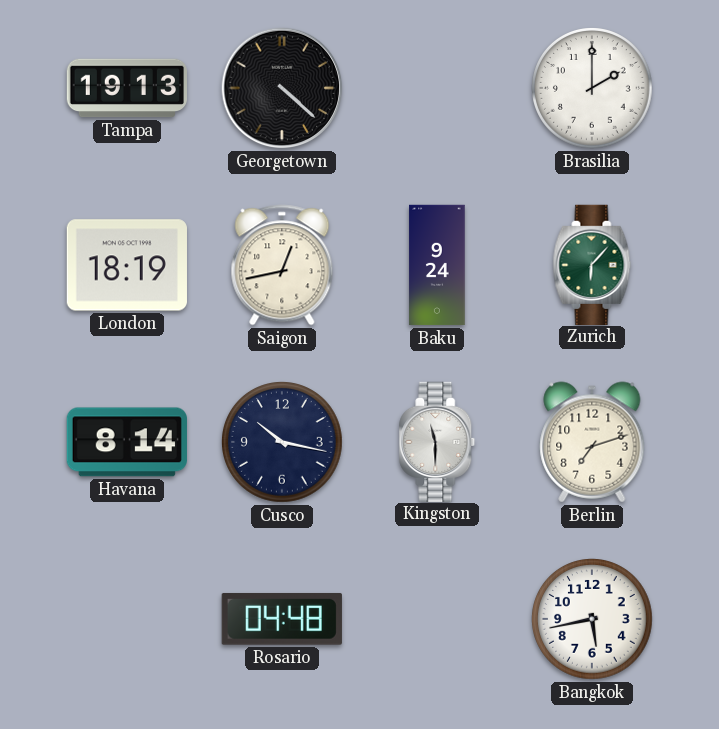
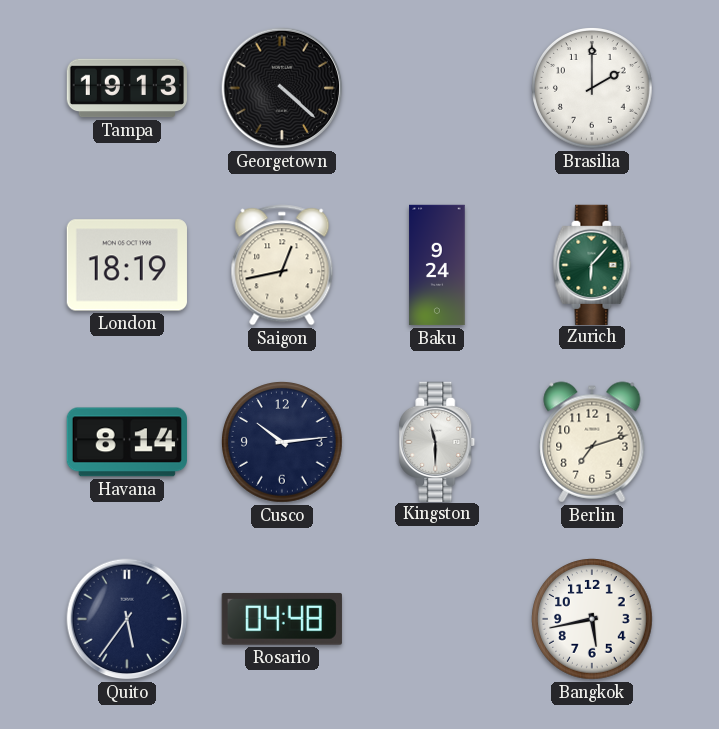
Cusco: 10:17 -> 10:14
Quito: none -> 5:36
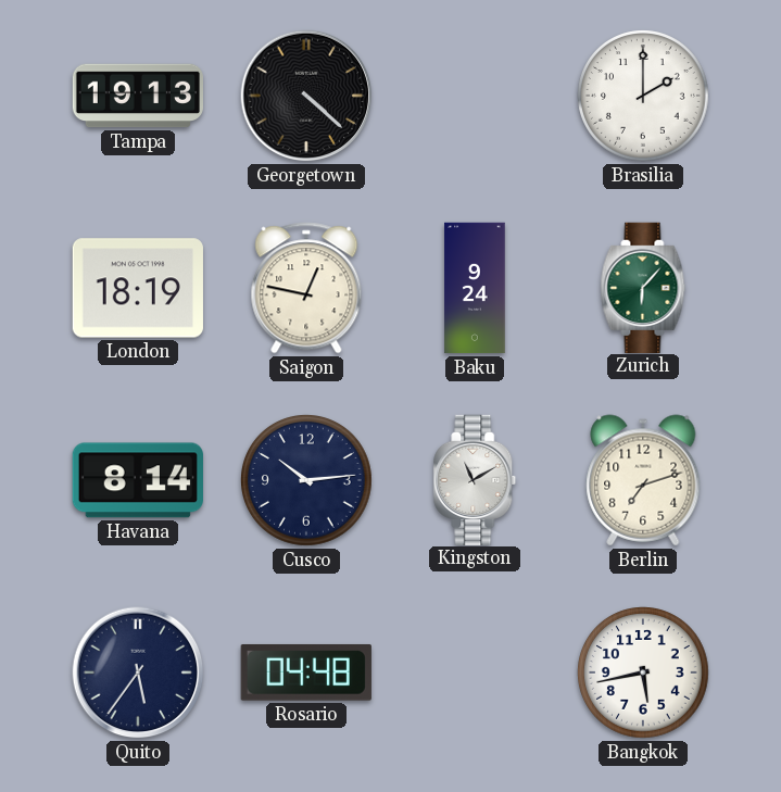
Saigon: 12:43 -> 12:47
Kingston: 11:30 -> 11:10
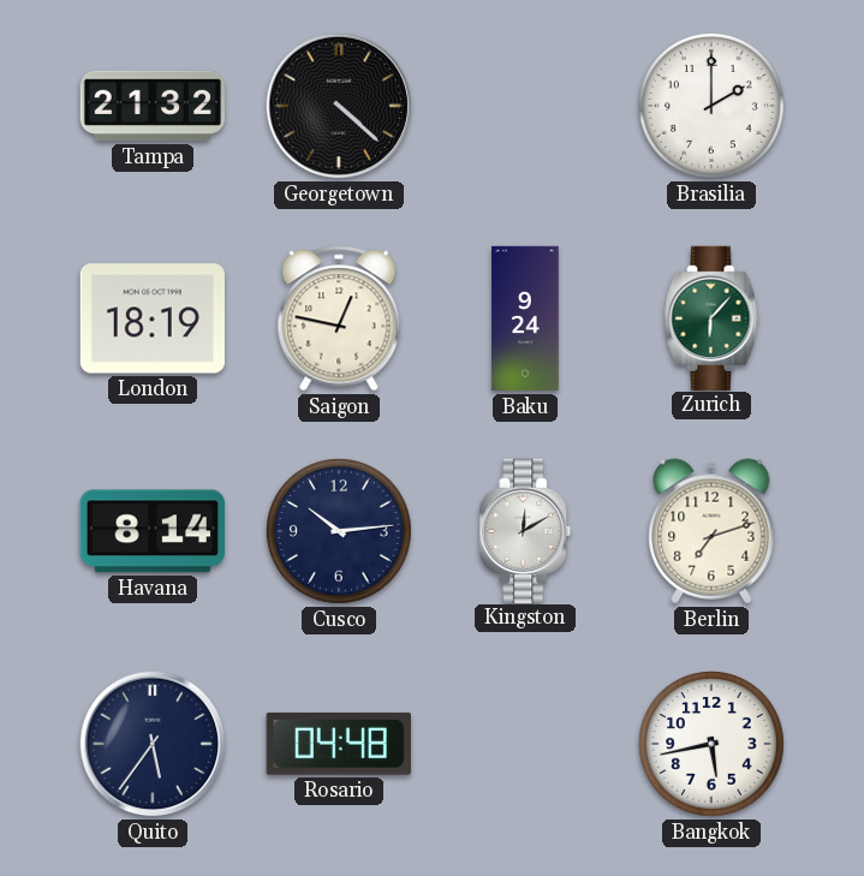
Tampa: 19:13 -> 21:32
Kingston: 11:10 -> 12:10
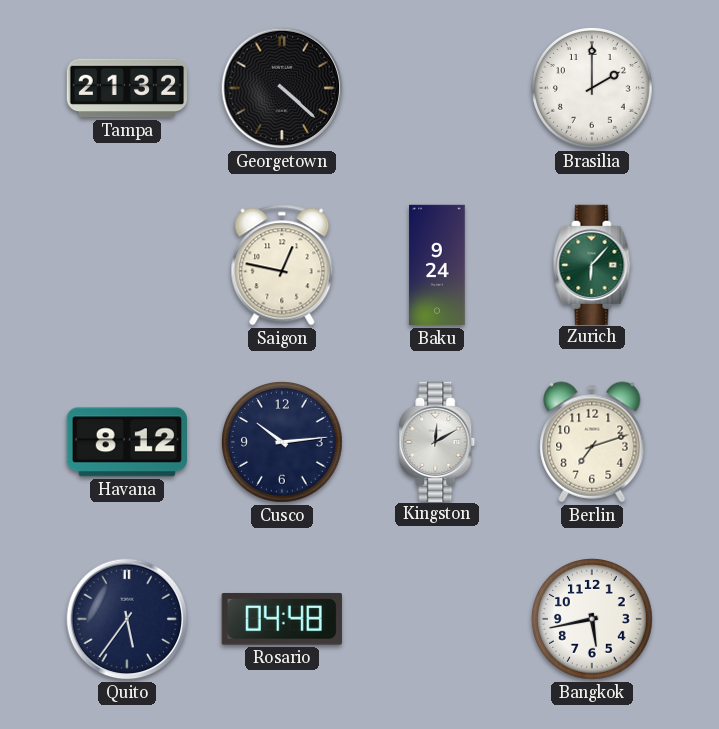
London: 18:19 -> none
Havana: 8:14 -> 8:12
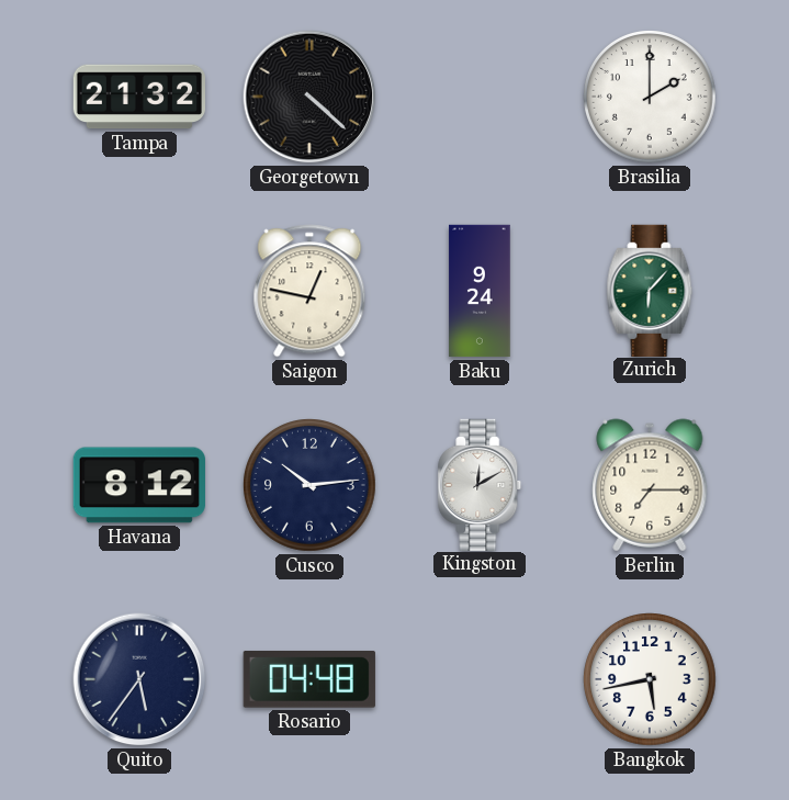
Berlin: 7:12 -> 7:15
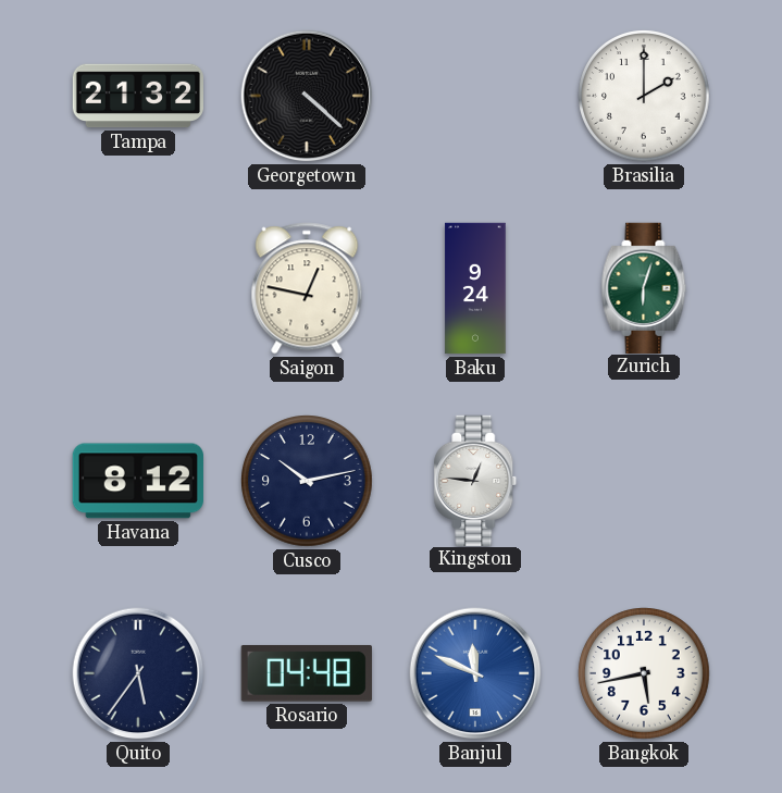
Zurich: 6:07 -> 6:03
Cusco: 10:14 -> 10:13
Kingston: 12:10 -> 12:46
Berlin: 7:15 -> none
Banjul: none -> 11:49
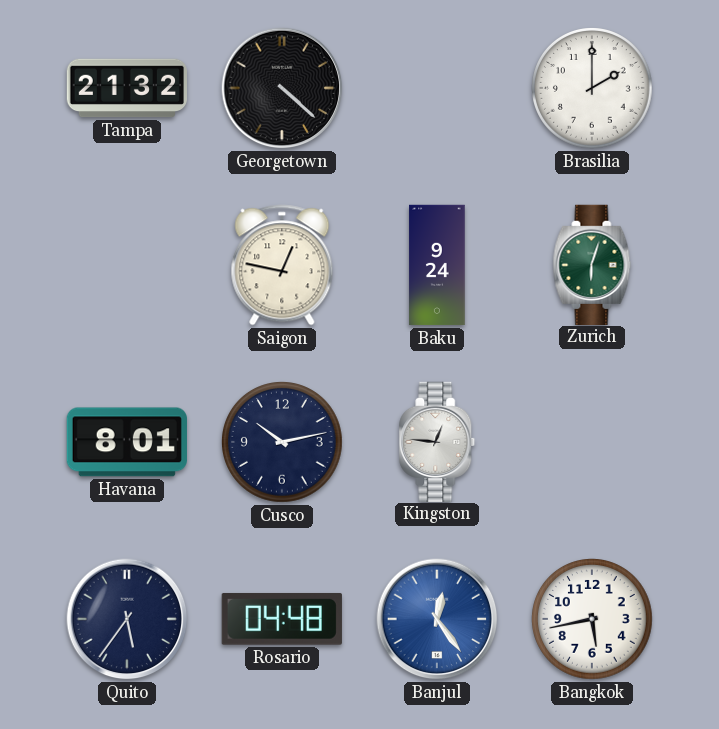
Havana: 8:12 -> 8:01
Banjul: 11:49 -> 12:24
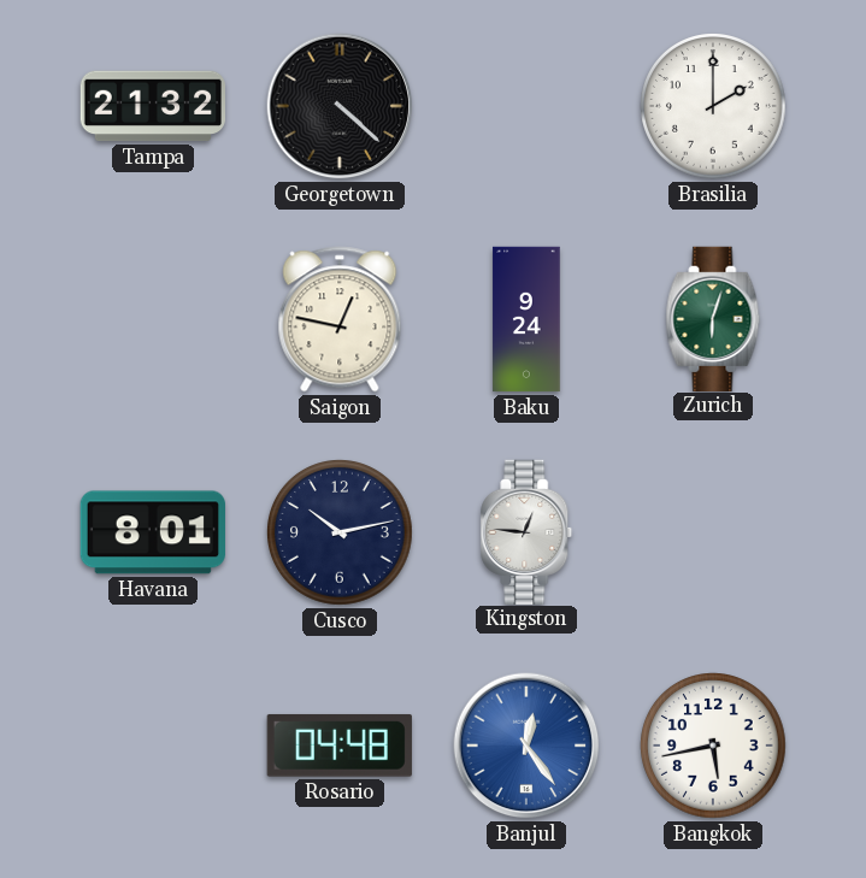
Quito: 5:36 -> none
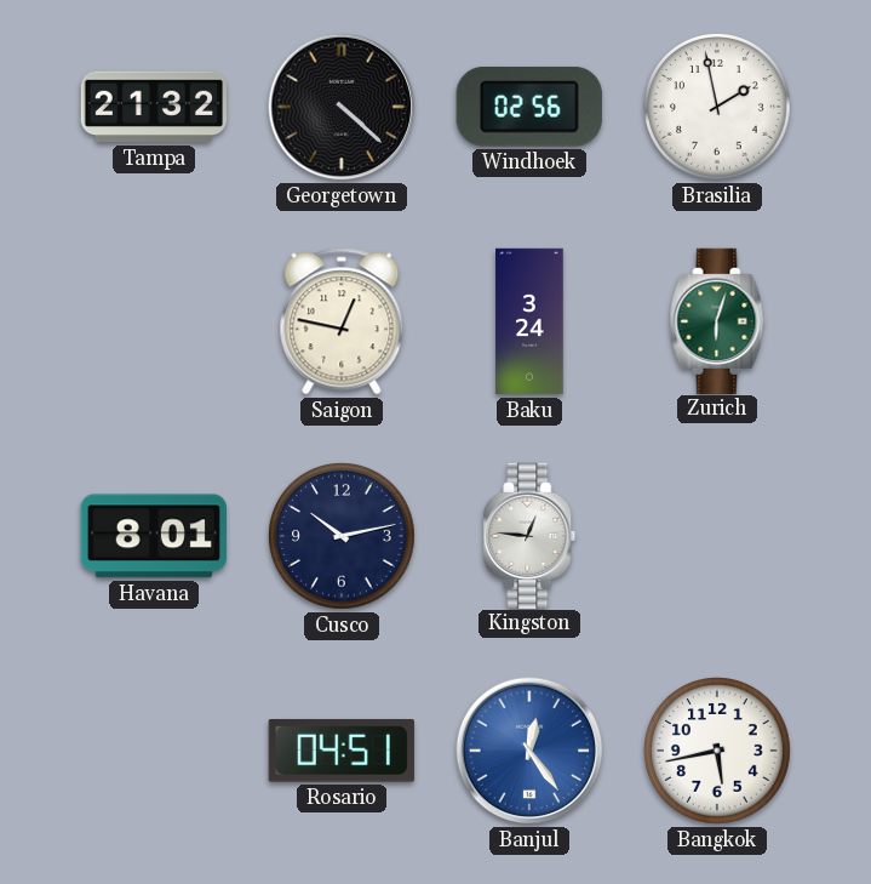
Windhoek: none -> 02:56
Brasilia: 2:00 -> 1:58
Baku: 9:24 -> 3:24
Rosario: 04:48 -> 04:51
